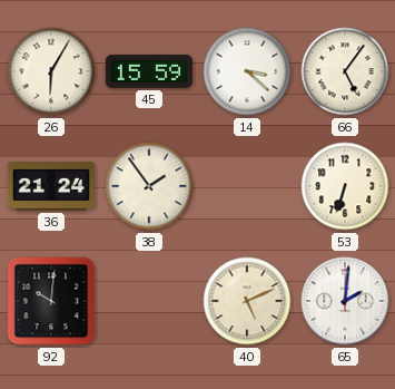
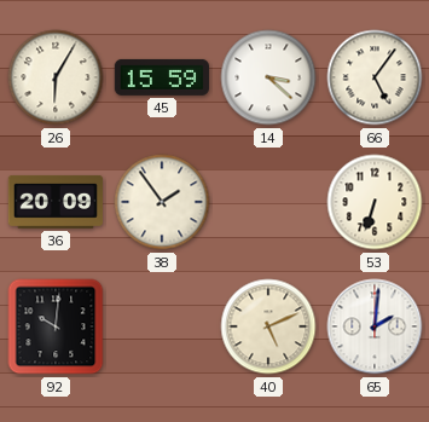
36: 21:24 -> 20:09
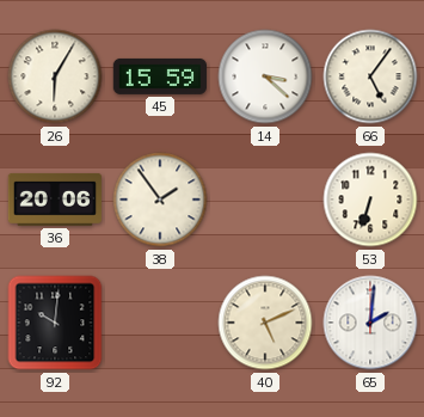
36: 20:09 -> 20:06
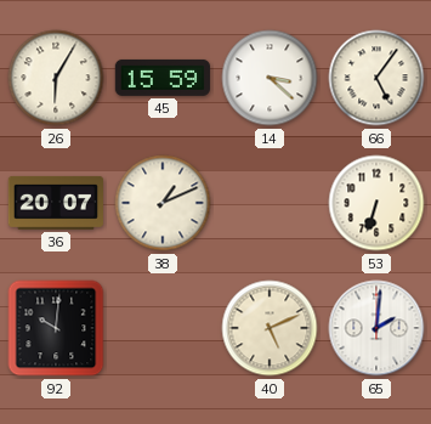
36: 20:06 -> 20:07
38: 1:54 -> 1:11
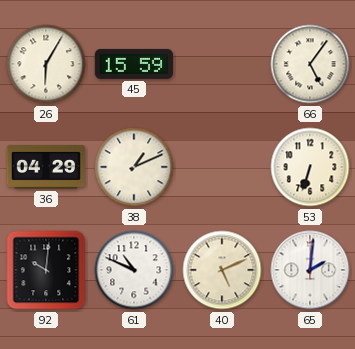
14: 3:22 -> none
36: 20:07 -> 04:29
61: none -> 10:49
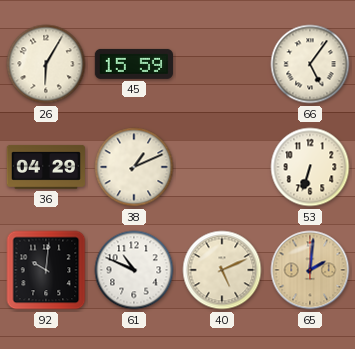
65 dial: white -> champagne
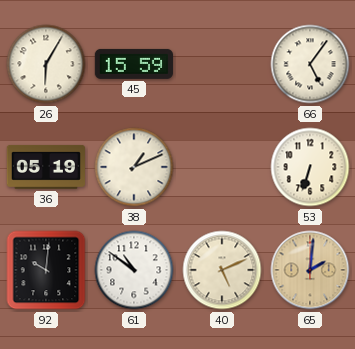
36: 04:29 -> 05:19
61: 10:49 -> 10:51
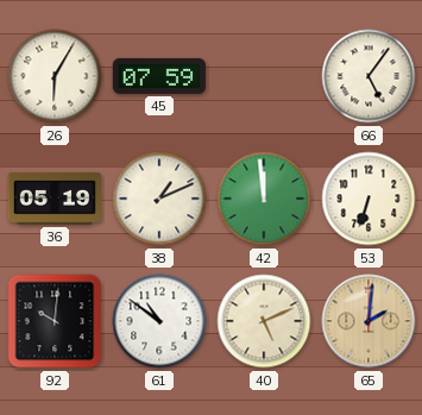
45: 15:59 -> 07:59
42: none -> 11:59
